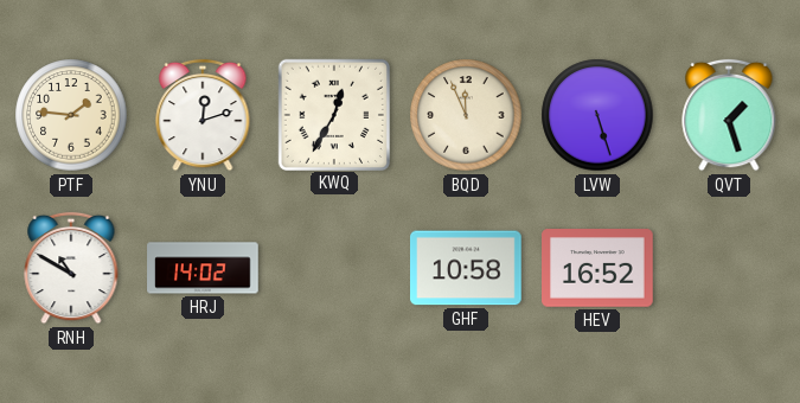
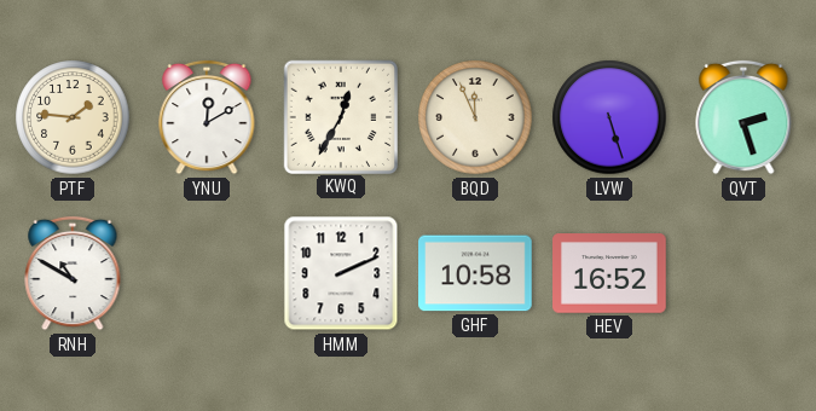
YNU: 12:12 -> 12:10
QVT: 1:27 -> 2:27
HRJ: 14:02 -> none
HMM: none -> 2:11
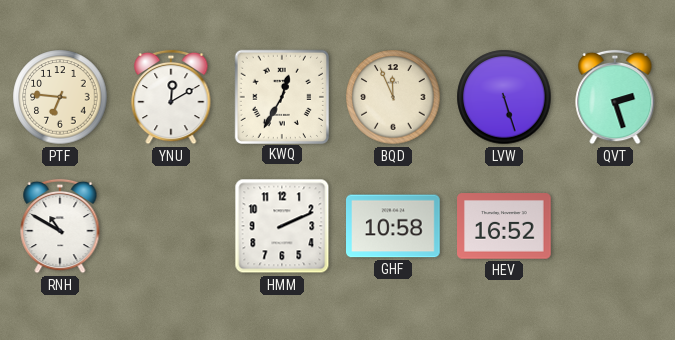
PTF: 1:46 -> 6:46
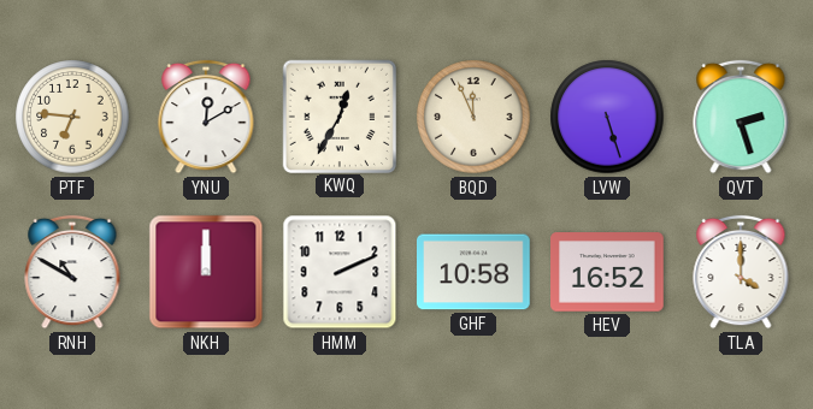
NKH: none -> 12:00
TLA: none -> 4:00
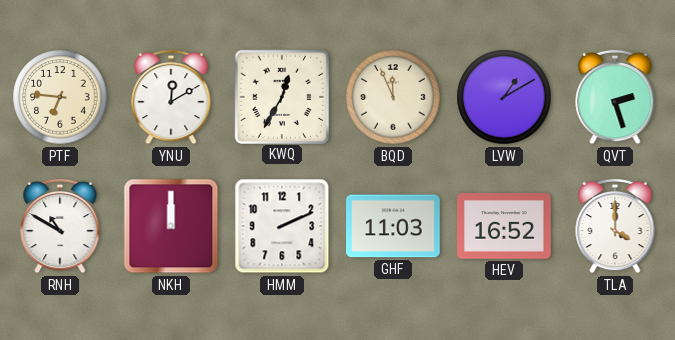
LVW: 5:27 -> 1:10
GHF: 10:58 -> 11:03
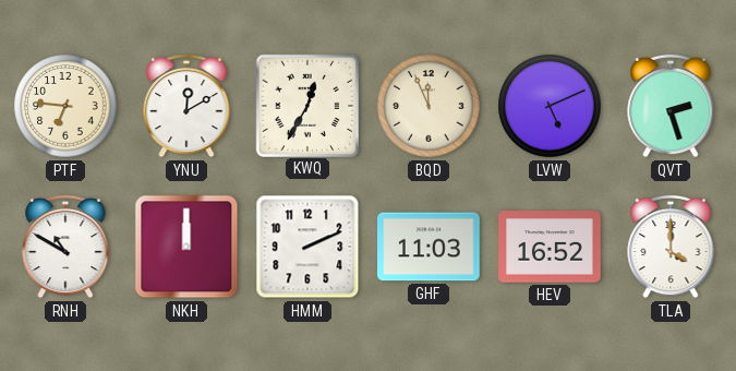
LVW: 1:10 -> 5:11
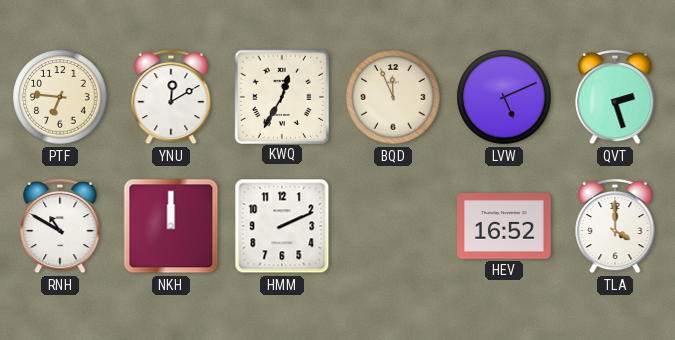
GHF: 11:03 -> none
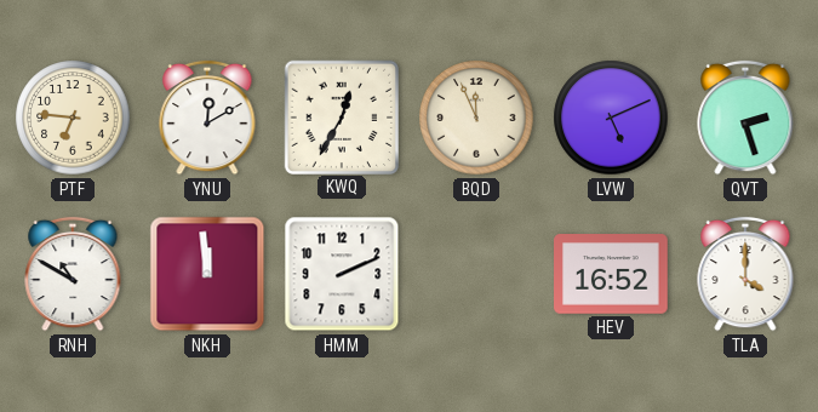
NKH: 12:00 -> 11:59
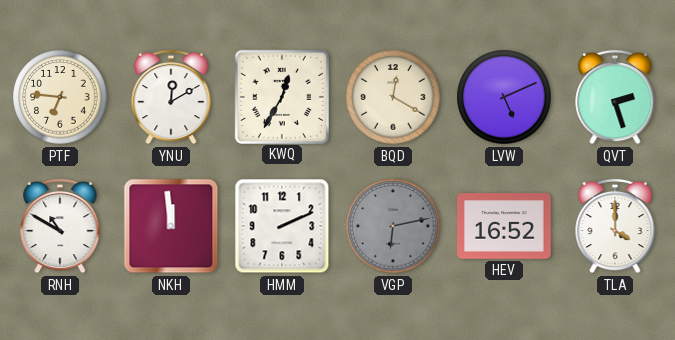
BQD: 11:56 -> 12:20
VGP: none -> 6:13
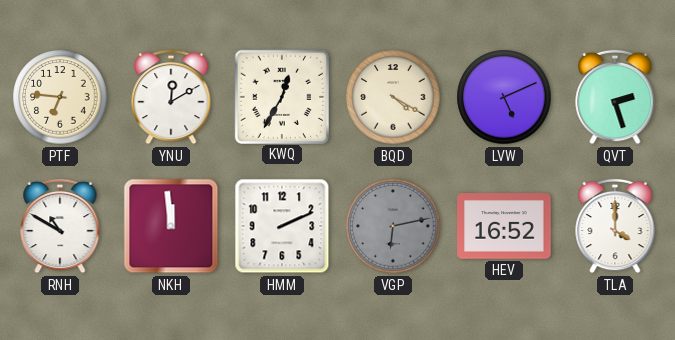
BQD: 12:20 -> 4:20
